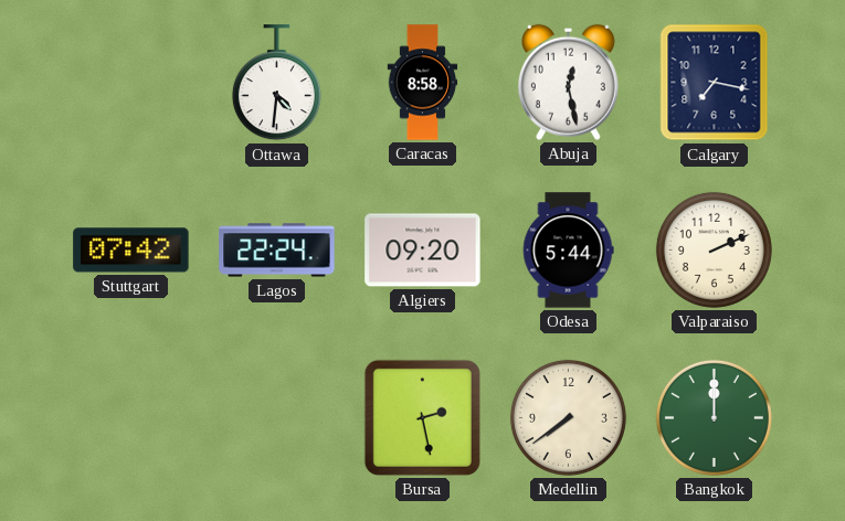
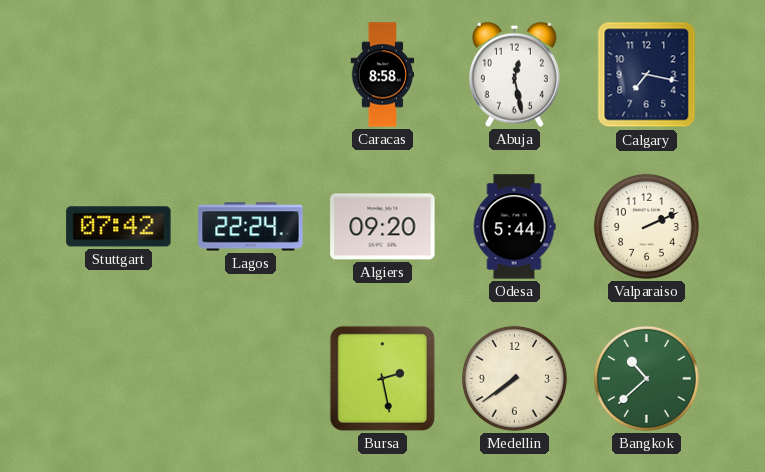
Ottawa: 4:31 -> none
Bangkok: 12:00 -> 10:38
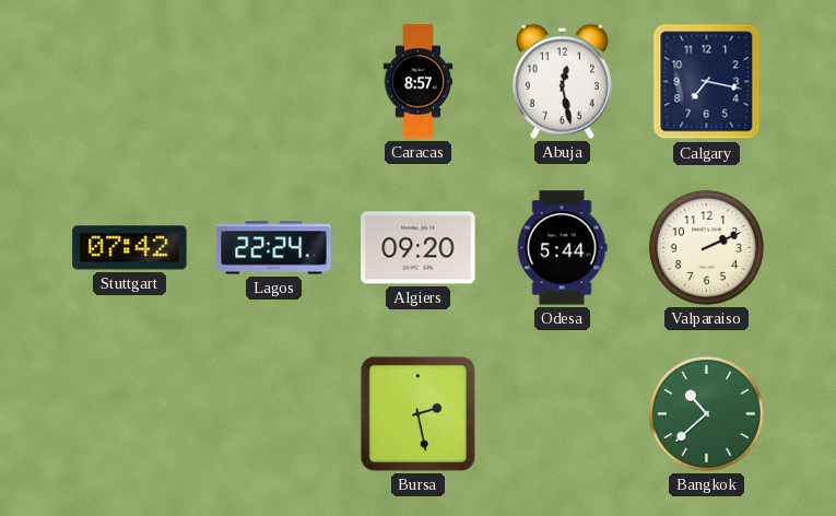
Caracas: 8:58 -> 8:57
Medellin: 7:39 -> none
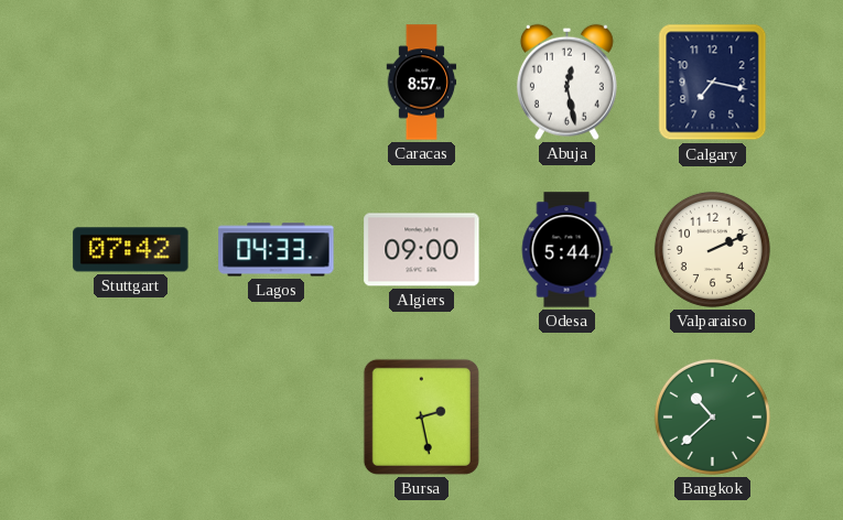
Lagos: 22:24 -> 04:33
Algiers: 09:20 -> 09:00
